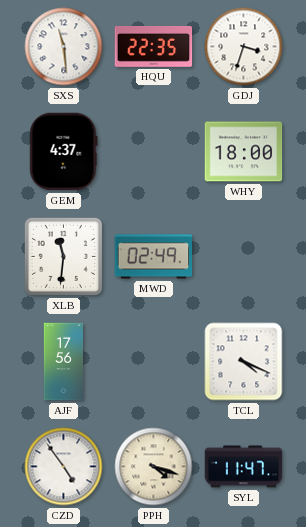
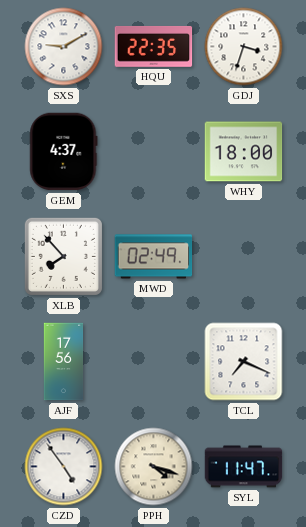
SXS: 11:29 -> 9:10
XLB: 11:31 -> 7:53
TCL: 4:19 -> 7:19
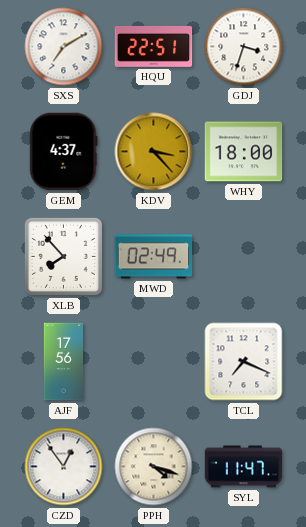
SXS: 9:10 -> 7:10
HQU: 22:35 -> 22:51
KDV: none -> 3:23
CZD: 4:54 -> 12:54
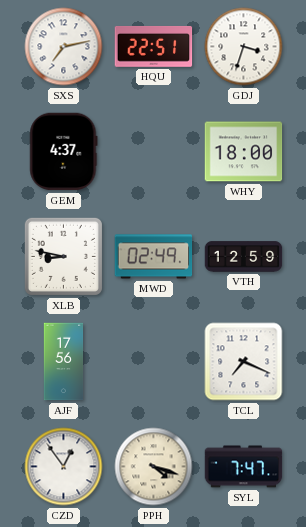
SXS: 7:10 -> 7:13
KDV: 3:23 -> none
XLB: 7:53 -> 8:47
VTH: none -> 12:59
SYL: 11:47 -> 7:47
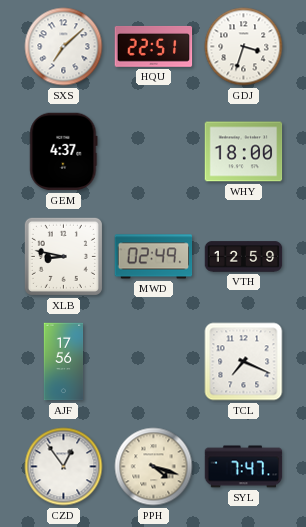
SXS: 7:13 -> 7:08
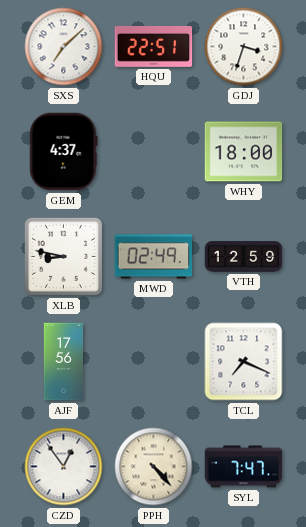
PPH: 4:18 -> 4:23
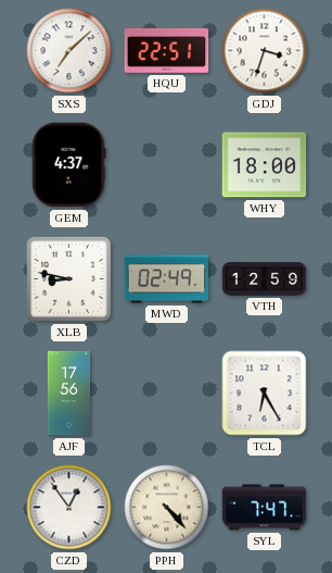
TCL: 7:19 -> 6:25
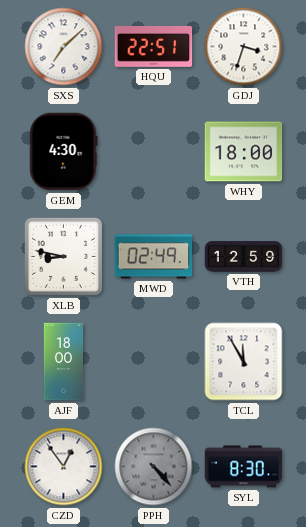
GEM: 4:37 -> 4:30
AJF: 17:56 -> 18:00
TCL: 6:25 -> 11:55
PPH dial: cream -> grey
SYL: 7:47 -> 8:30
